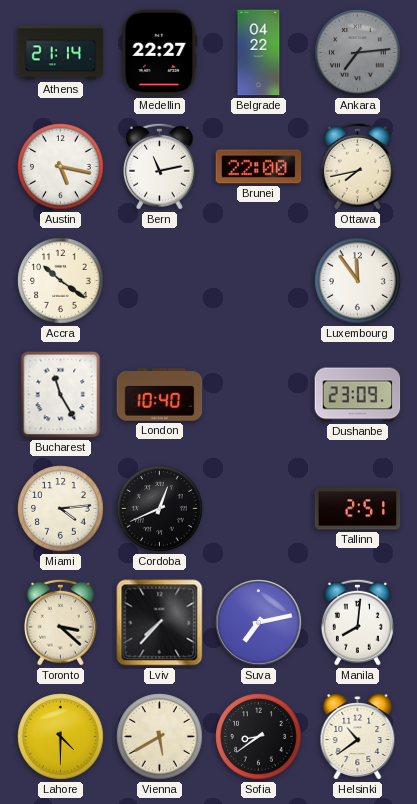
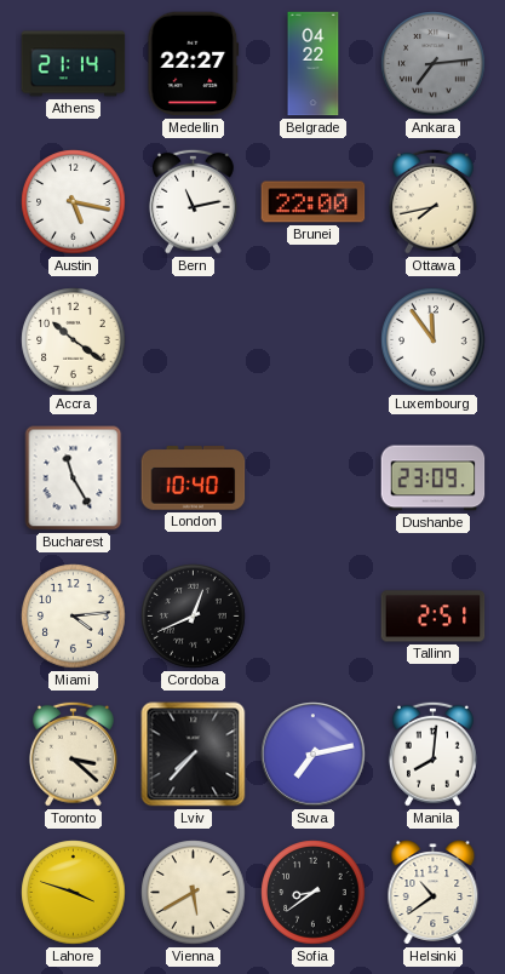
Lahore: 4:30 -> 3:48
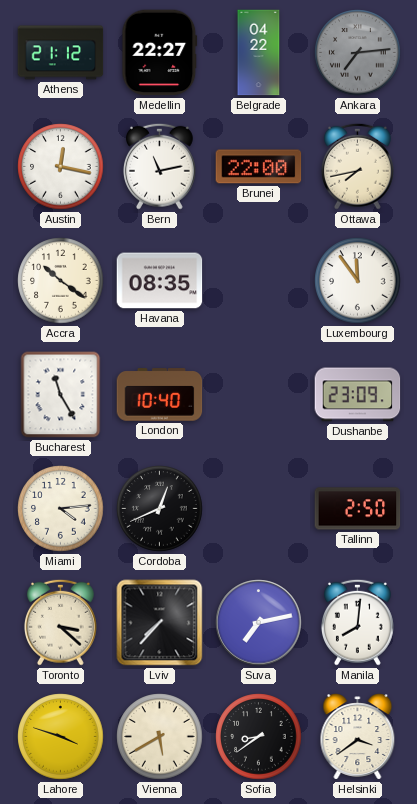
Athens: 21:14 -> 21:12
Austin: 5:17 -> 12:17
Havana: none -> 08:35
Tallinn: 2:51 -> 2:50
Helsinki: 10:39 -> 3:39
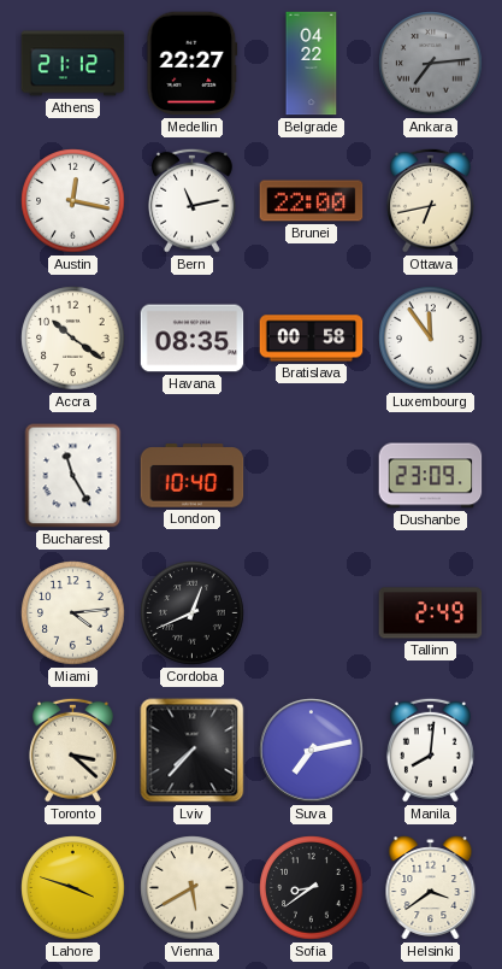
Ottawa: 7:43 -> 6:43
Bratislava: none -> 00:58
Tallinn: 2:50 -> 2:49
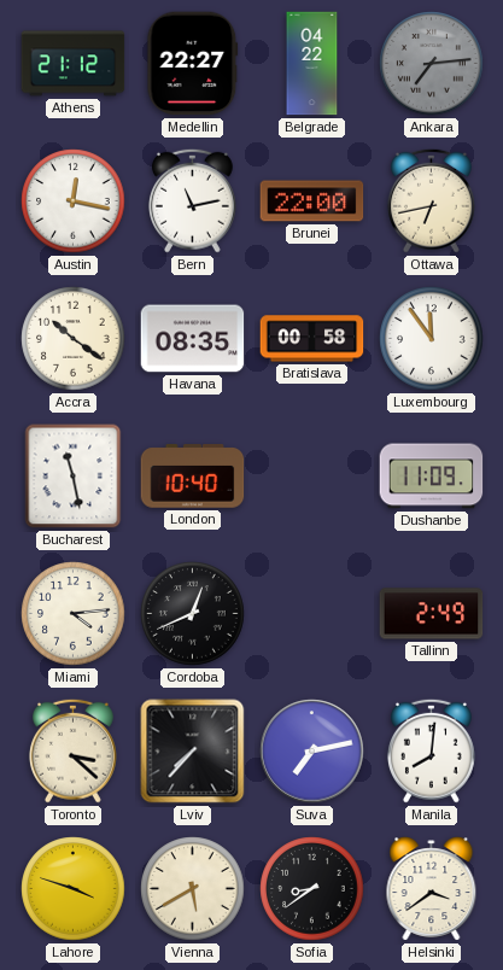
Bucharest: 11:25 -> 11:28
Dushanbe: 23:09 -> 11:09
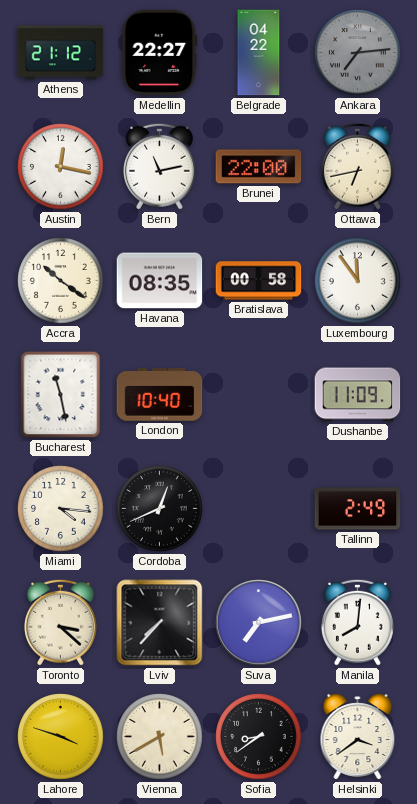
Miami: 4:14 -> 4:16
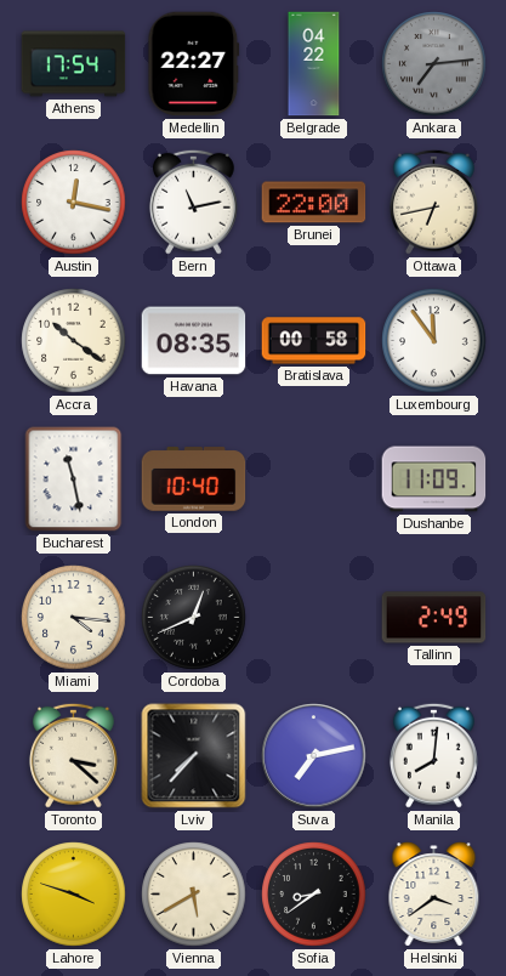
Athens: 21:12 -> 17:54
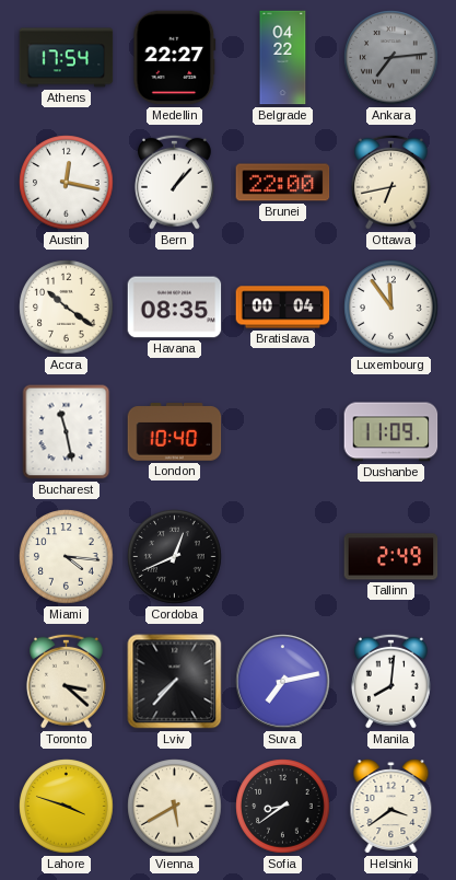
Bern: 11:13 -> 1:07
Bratislava: 00:58 -> 00:04
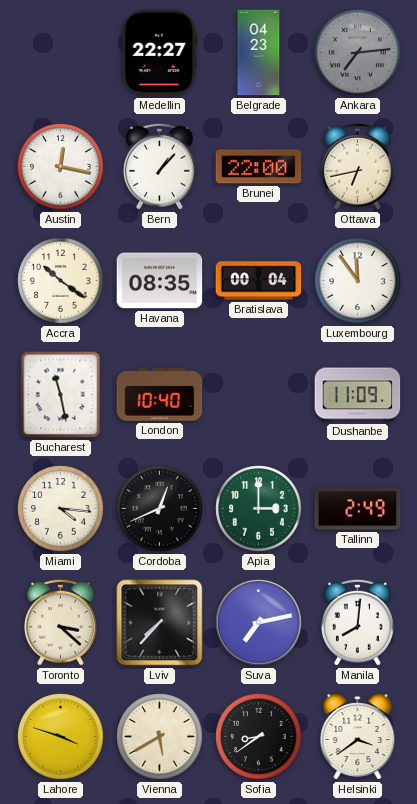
Athens: 17:54 -> none
Belgrade: 04:22 -> 04:23
Apia: none -> 3:00
